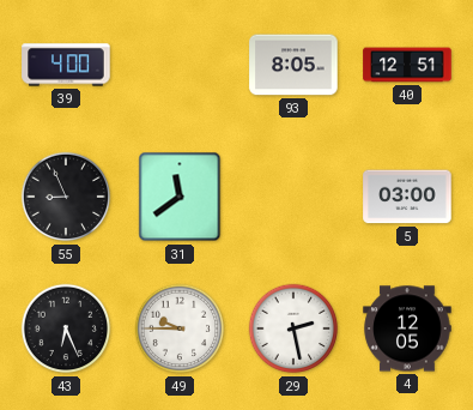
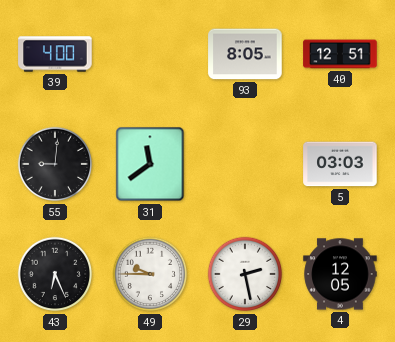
55: 8:56 -> 9:01
5: 03:00 -> 03:03
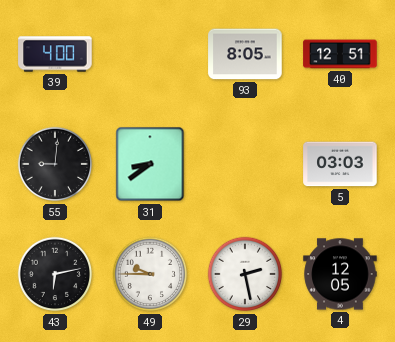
31: 11:39 -> 8:39
43: 6:26 -> 6:13
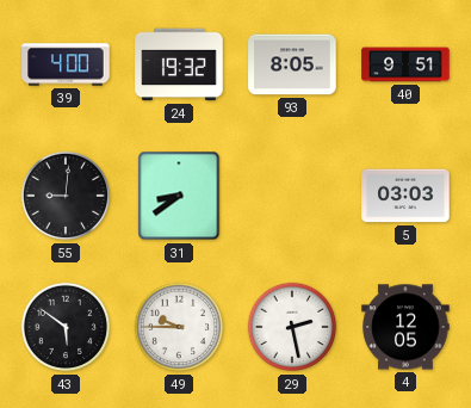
24: none -> 19:32
40: 12:51 -> 9:51
43: 6:13 -> 5:51
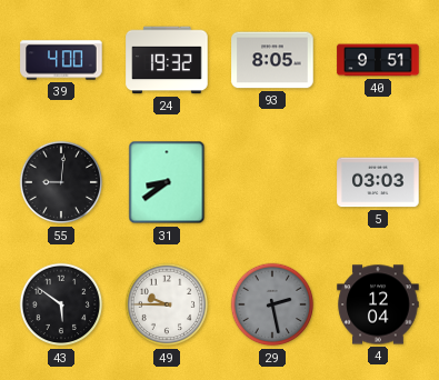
29 dial: white -> grey
4: 12:05 -> 12:04
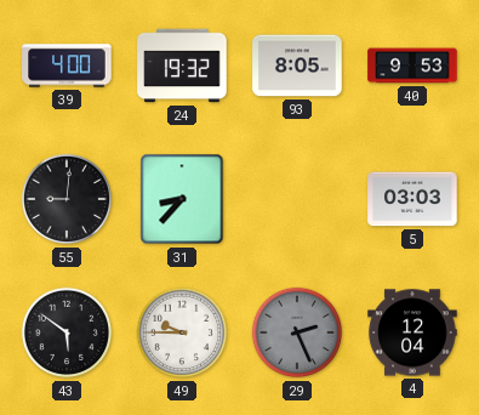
40: 9:51 -> 9:53
31: 8:39 -> 8:37
29: 2:28 -> 2:26
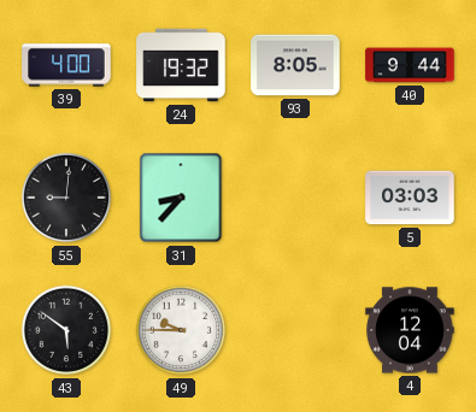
40: 9:53 -> 9:44
29: 2:26 -> none
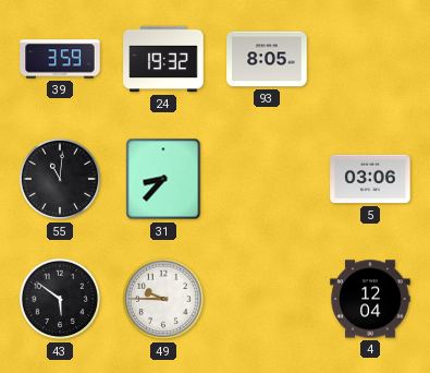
39: 4:00 -> 3:59
40: 9:44 -> none
55: 9:01 -> 11:01
5: 03:03 -> 03:06
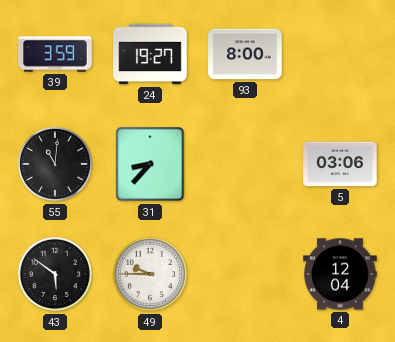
24: 19:32 -> 19:27
93: 8:05 -> 8:00
